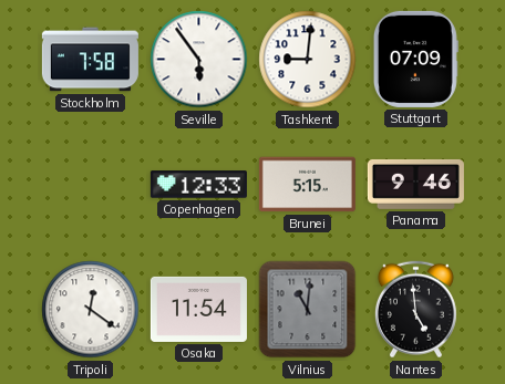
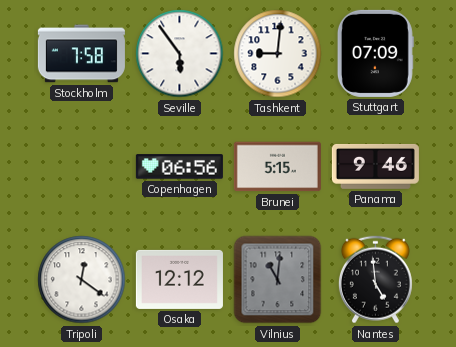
Copenhagen: 12:33 -> 06:56
Osaka: 11:54 -> 12:12
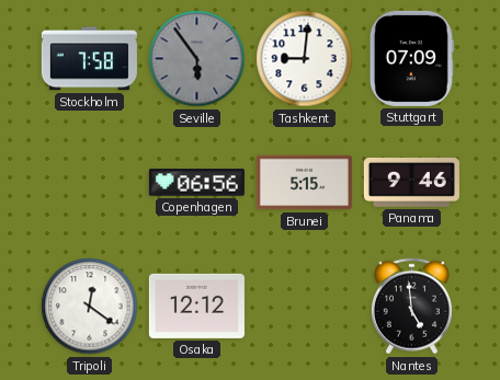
Seville dial: white -> grey
Vilnius: 11:01 -> none
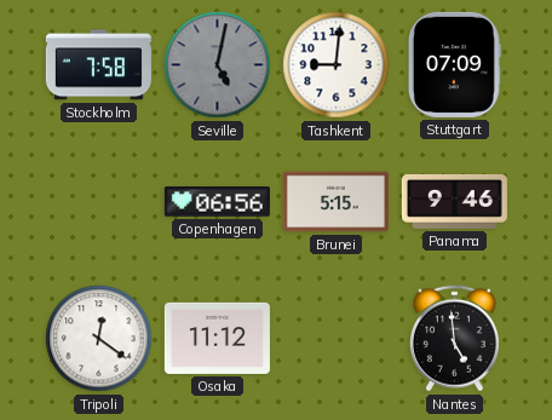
Seville: 5:54 -> 5:02
Osaka: 12:12 -> 11:12
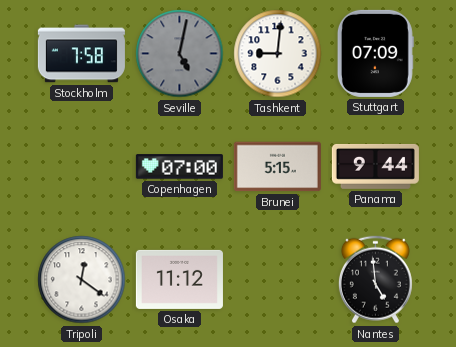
Copenhagen: 06:56 -> 07:00
Panama: 9:46 -> 9:44
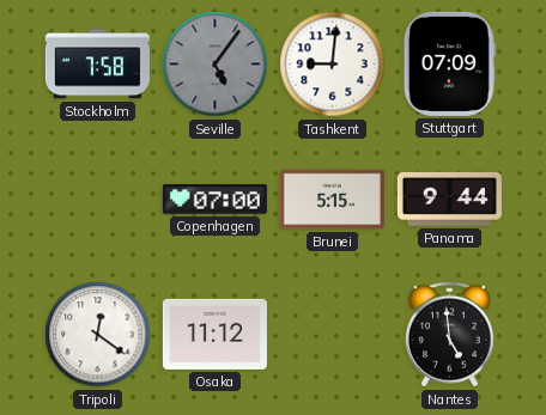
Seville: 5:02 -> 5:06
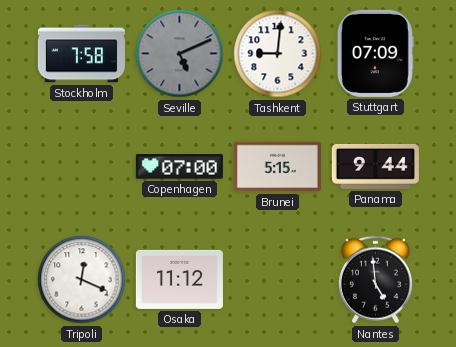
Seville: 5:06 -> 5:11
Tripoli: 12:21 -> 12:19
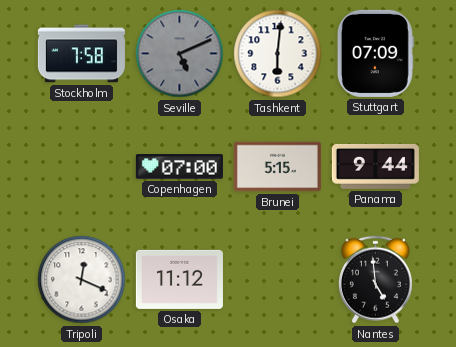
Tashkent: 9:01 -> 6:01
